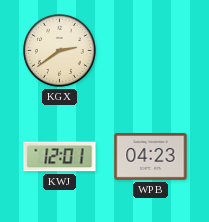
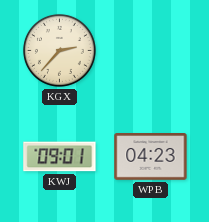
KGX: 2:39 -> 2:37
KWJ: 12:01 -> 09:01
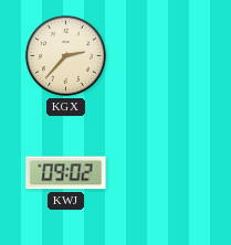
KWJ: 09:01 -> 09:02
WPB: 04:23 -> none
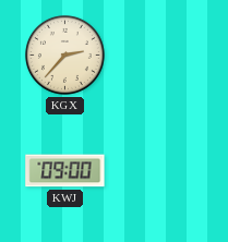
KWJ: 09:02 -> 09:00
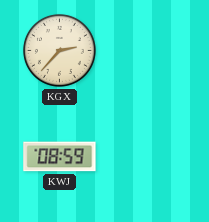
KWJ: 09:00 -> 08:59
